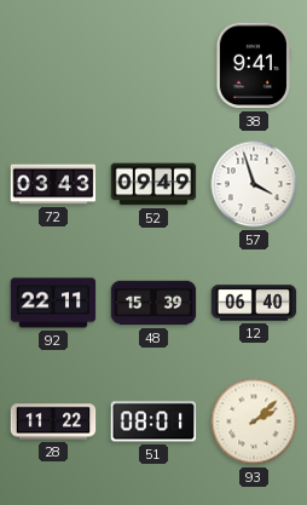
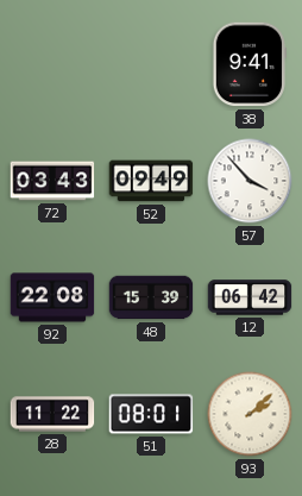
57: 3:57 -> 3:53
92: 22:11 -> 22:08
12: 06:40 -> 06:42
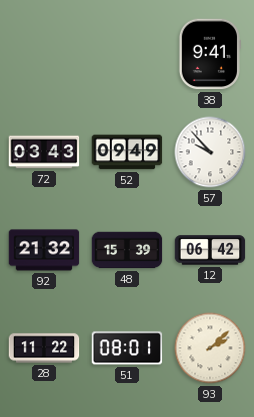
57: 3:53 -> 9:53
92: 22:08 -> 21:32
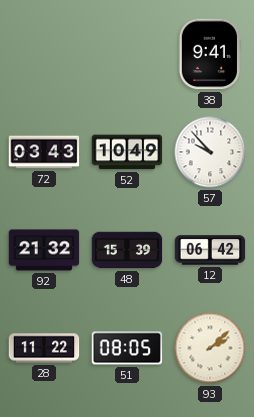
52: 09:49 -> 10:49
51: 08:01 -> 08:05
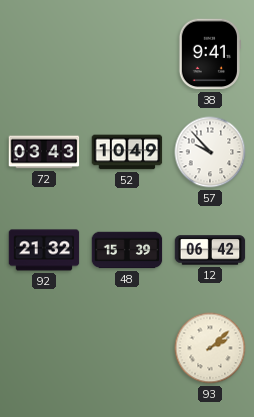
28: 11:22 -> none
51: 08:05 -> none
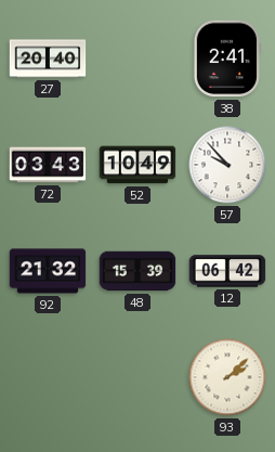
27: none -> 20:40
38: 9:41 -> 2:41
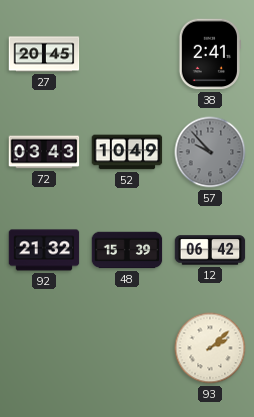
27: 20:40 -> 20:45
57 dial: white -> grey
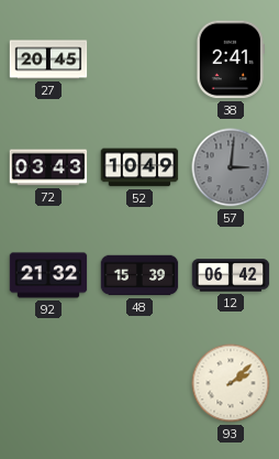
57: 9:53 -> 3:01
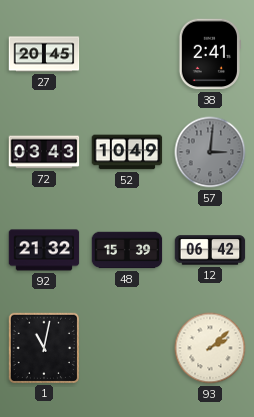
1: none -> 11:02
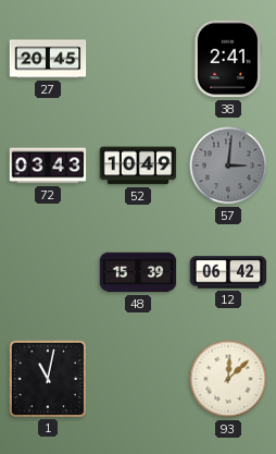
92: 21:32 -> none
93: 2:08 -> 12:08
